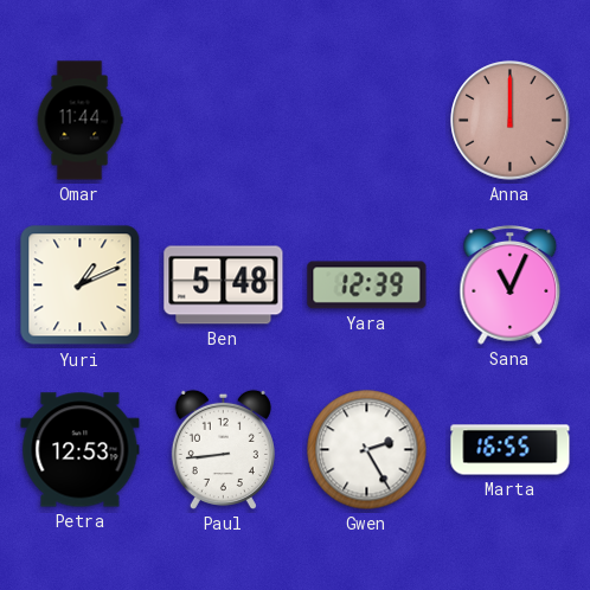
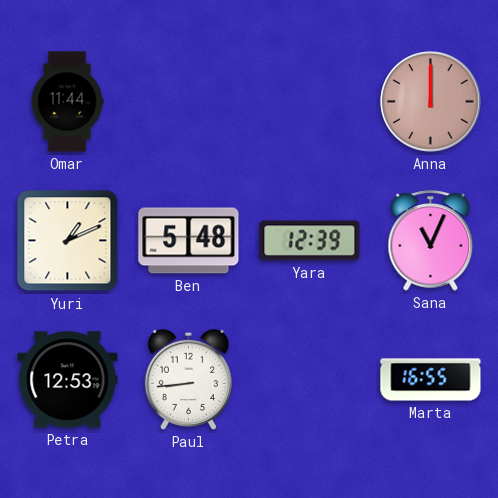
Gwen: 2:25 -> none
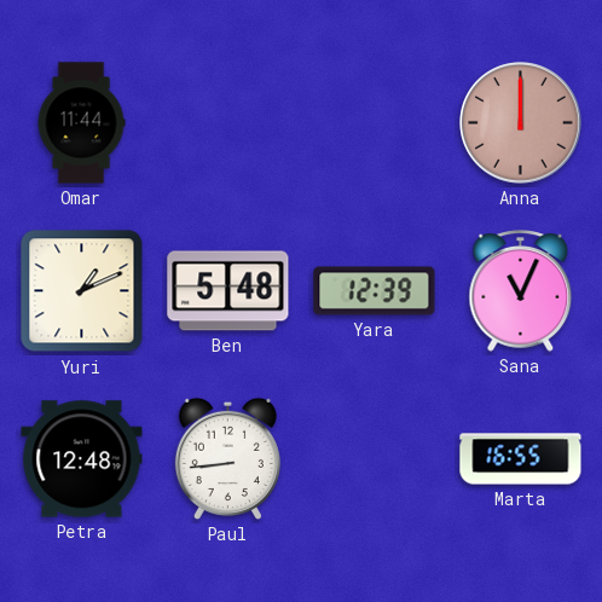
Petra: 12:53 -> 12:48
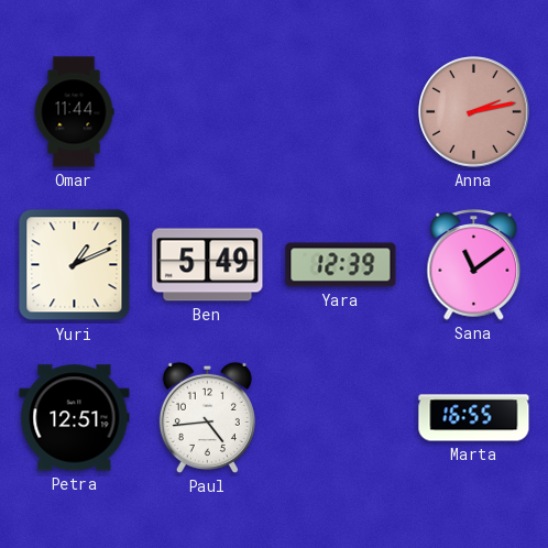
Anna: 12:00 -> 2:13
Ben: 5:48 -> 5:49
Sana: 11:04 -> 11:09
Petra: 12:48 -> 12:51
Paul: 8:44 -> 4:44
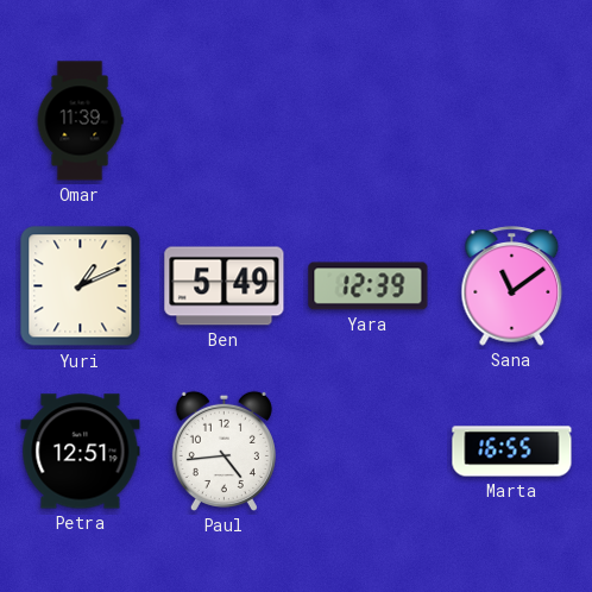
Omar: 11:44 -> 11:39
Anna: 2:13 -> none
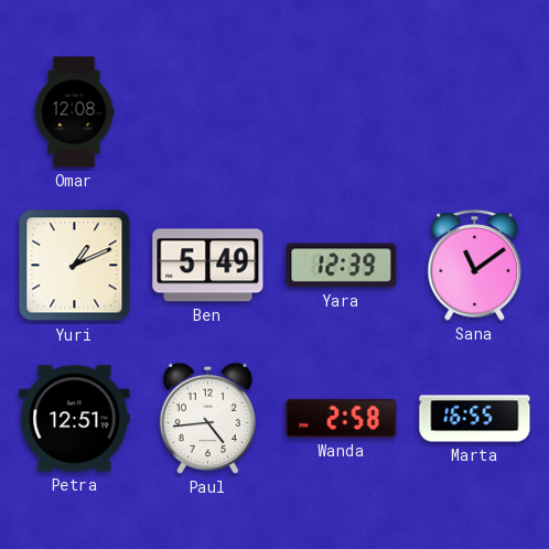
Omar: 11:39 -> 12:08
Wanda: none -> 2:58
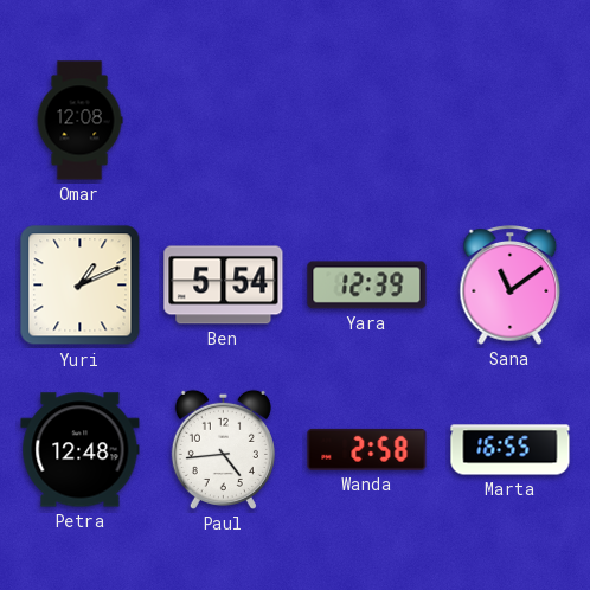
Ben: 5:49 -> 5:54
Petra: 12:51 -> 12:48
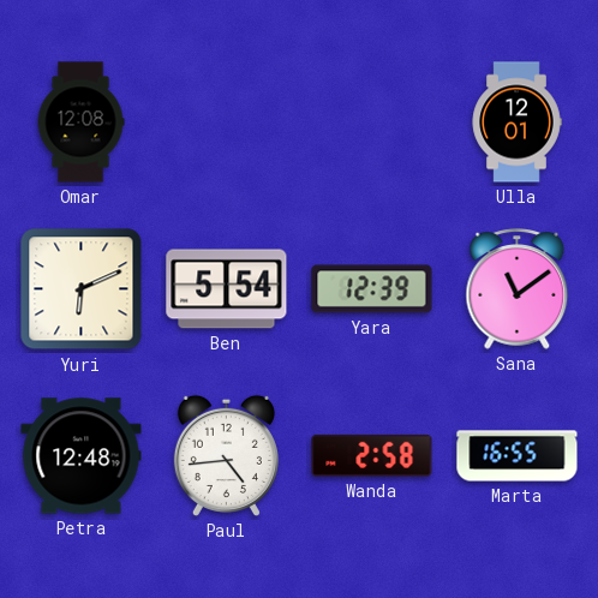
Ulla: none -> 12:01
Yuri: 1:11 -> 6:11
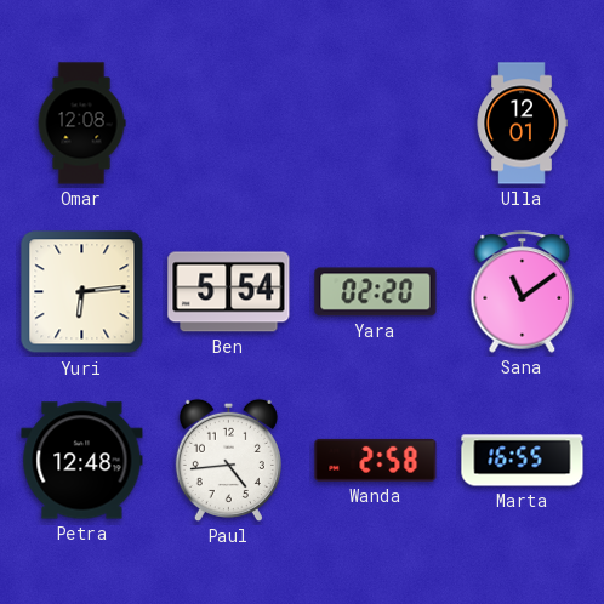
Yuri: 6:11 -> 6:14
Yara: 12:39 -> 02:20
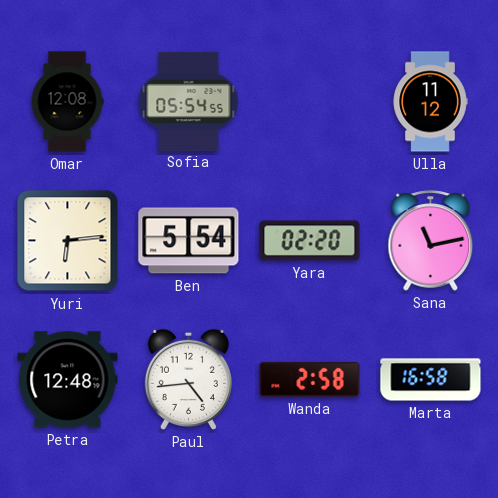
Sofia: none -> 05:54
Ulla: 12:01 -> 11:12
Sana: 11:09 -> 11:13
Marta: 16:55 -> 16:58
